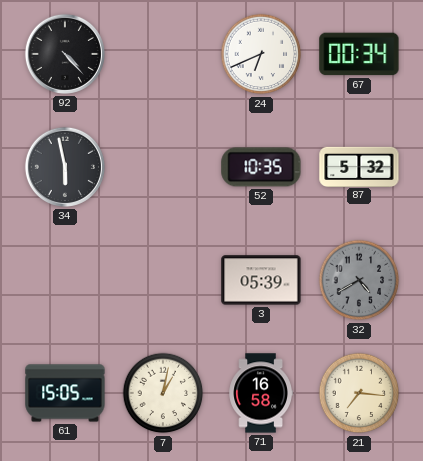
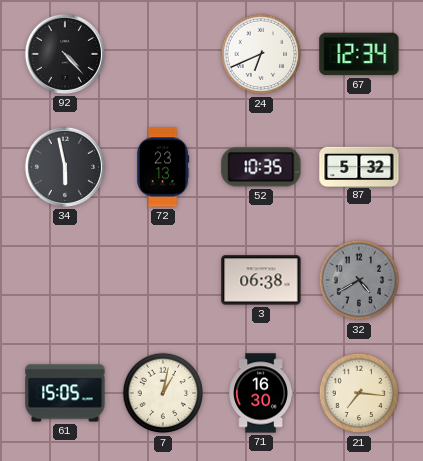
67: 00:34 -> 12:34
72: none -> 23:13
3: 05:39 -> 06:38
71: 16:58 -> 16:30
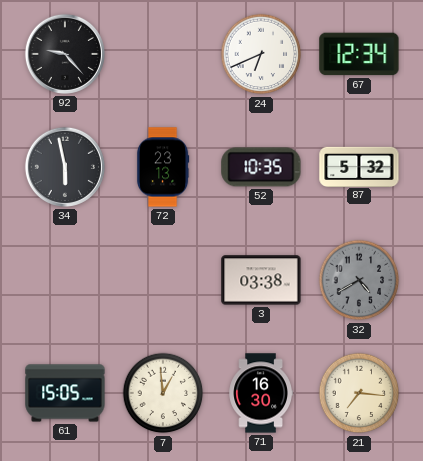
92: 4:23 -> 9:23
3: 06:38 -> 03:38
7: 1:02 -> 12:59
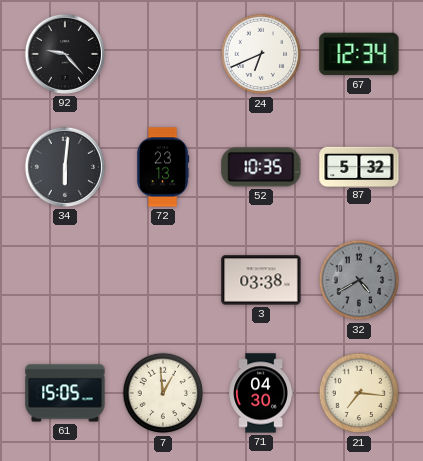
34: 5:58 -> 6:01
71: 16:30 -> 04:30
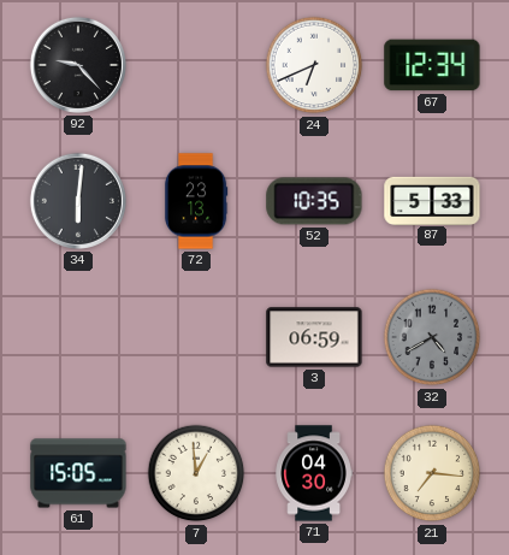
87: 5:32 -> 5:33
3: 03:38 -> 06:59
